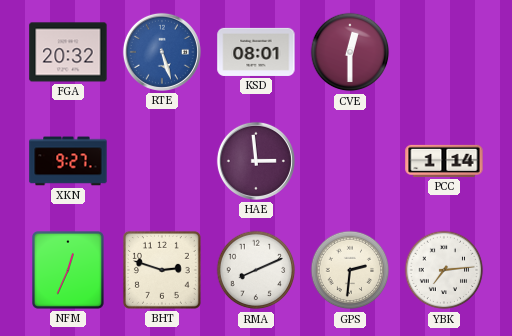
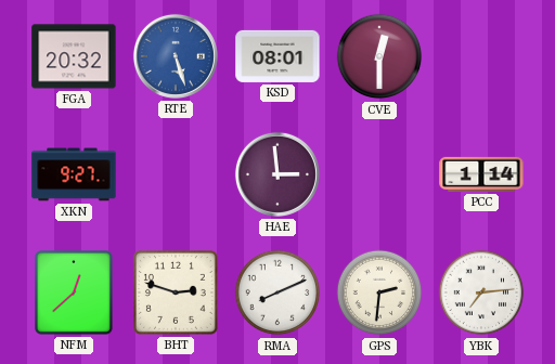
NFM: 12:34 -> 12:38
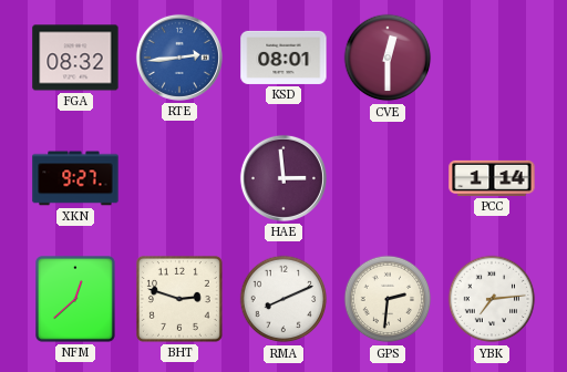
FGA: 20:32 -> 08:32
RTE: 5:27 -> 2:44
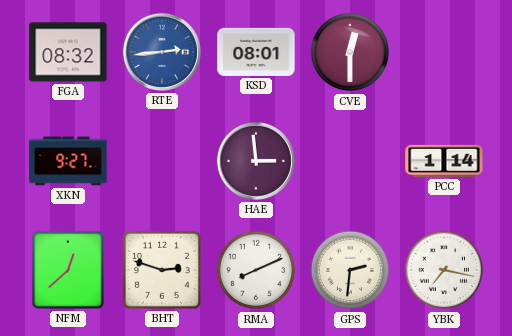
YBK: 7:14 -> 7:17
